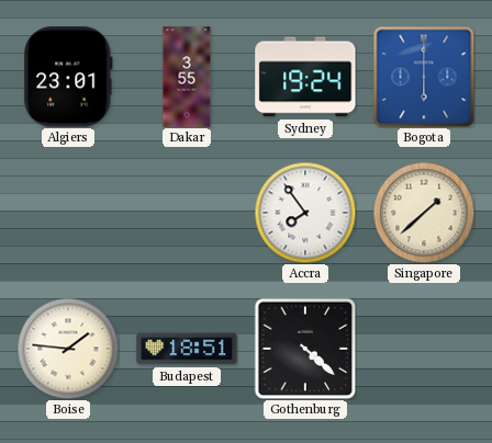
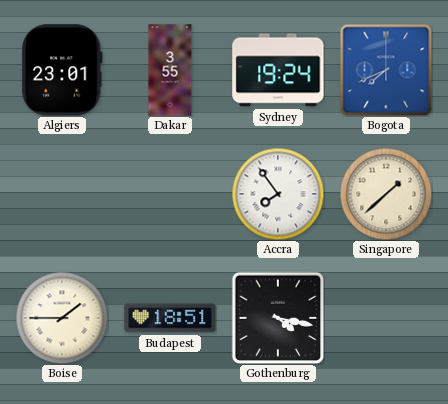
Bogota: 6:00 -> 7:41
Boise: 1:46 -> 1:45
Gothenburg: 4:22 -> 4:17
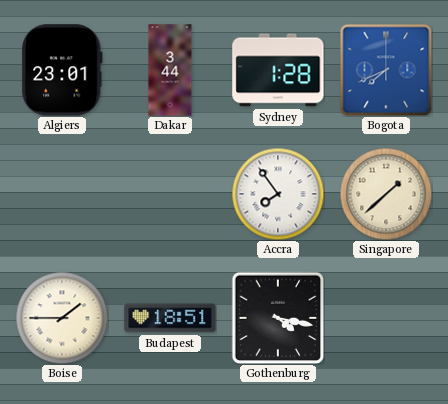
Dakar: 3:55 -> 3:44
Sydney: 19:24 -> 1:28
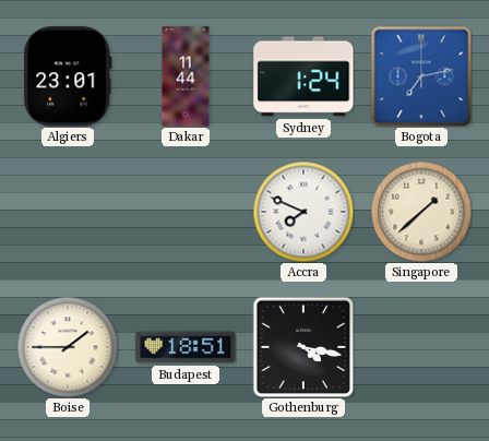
Dakar: 3:44 -> 11:44
Sydney: 1:28 -> 1:24
Bogota: 7:41 -> 7:13
Accra: 7:54 -> 7:49
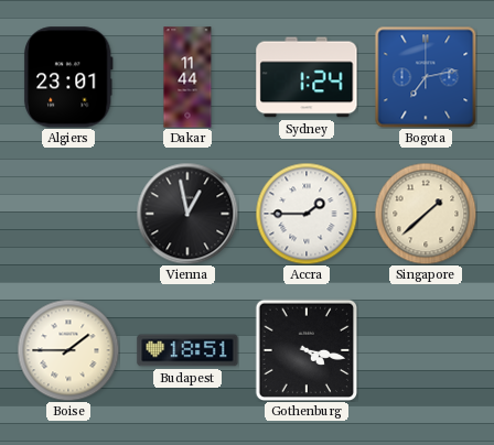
Vienna: none -> 12:58
Accra: 7:49 -> 1:45
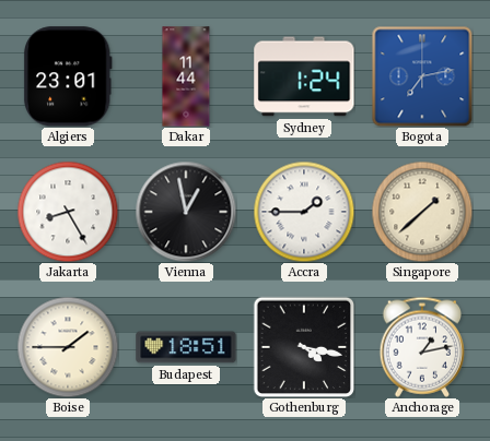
Jakarta: none -> 8:25
Anchorage: none -> 1:13
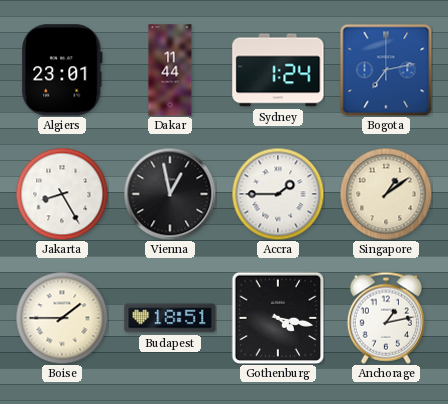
Singapore: 1:38 -> 1:09
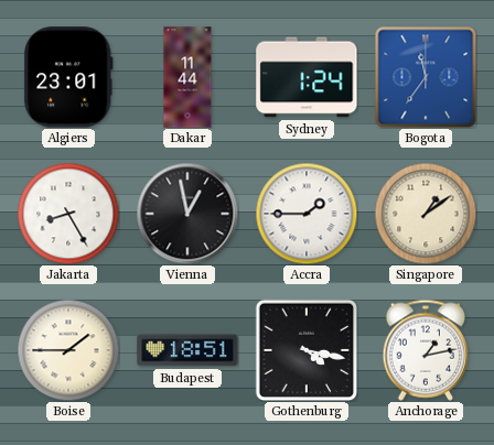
Bogota: 7:13 -> 11:36
